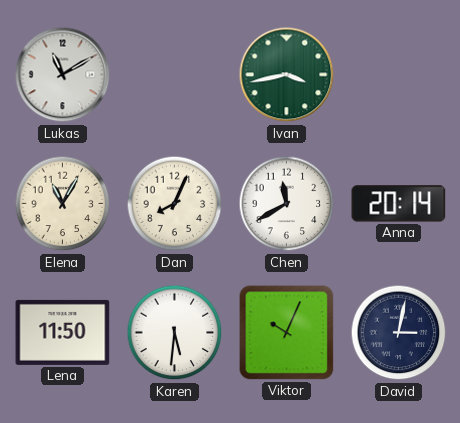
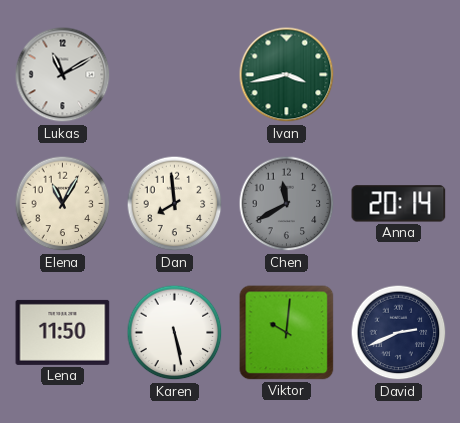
Dan: 8:04 -> 7:59
Chen dial: white -> grey
Karen: 5:31 -> 5:28
Viktor: 10:04 -> 10:01
David: 3:02 -> 2:41
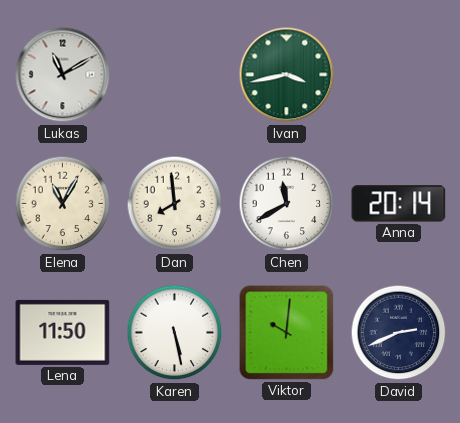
Chen dial: grey -> white
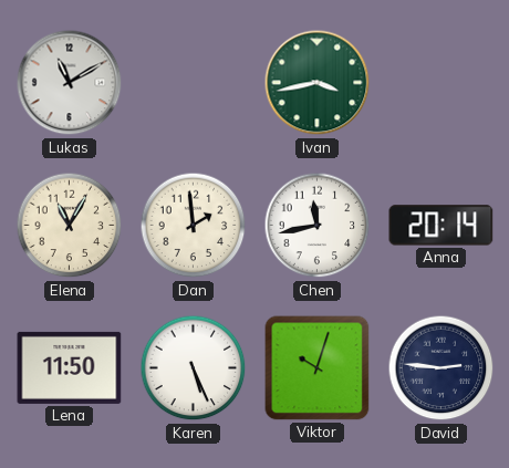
Dan: 7:59 -> 1:59
Chen: 11:40 -> 11:43
Karen: 5:28 -> 5:26
Viktor: 10:01 -> 10:03
David: 2:41 -> 2:46
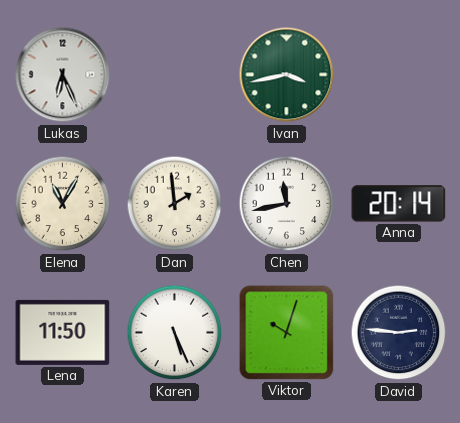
Lukas: 11:10 -> 6:26
